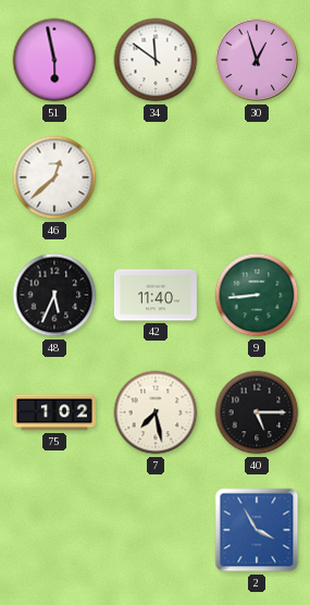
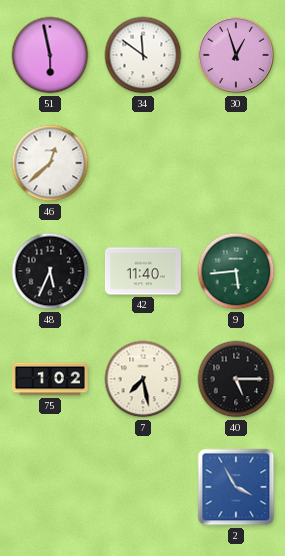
9: 8:44 -> 5:44
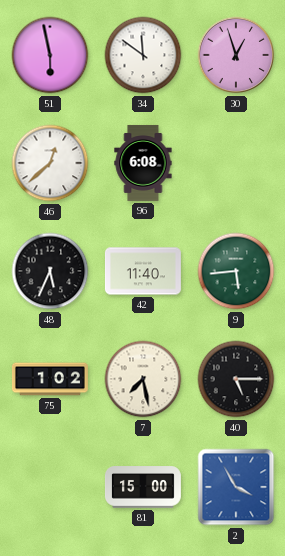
96: none -> 6:08
81: none -> 15:00
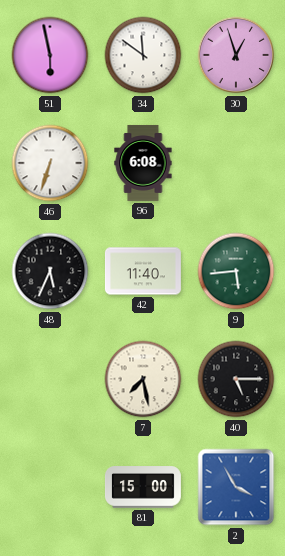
46: 12:38 -> 6:33
75: 1:02 -> none
